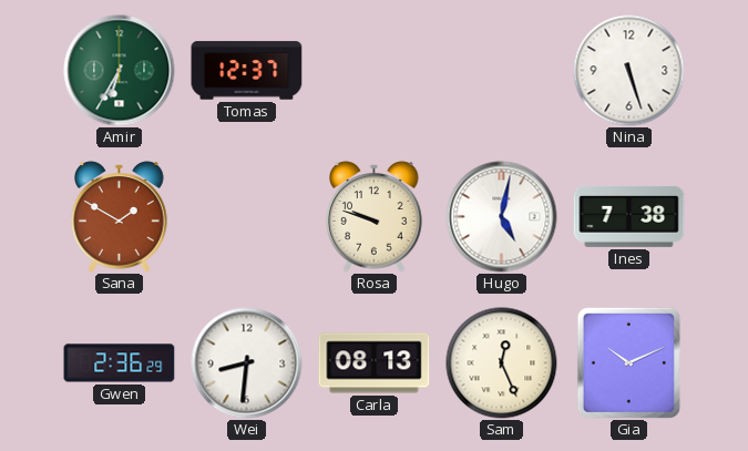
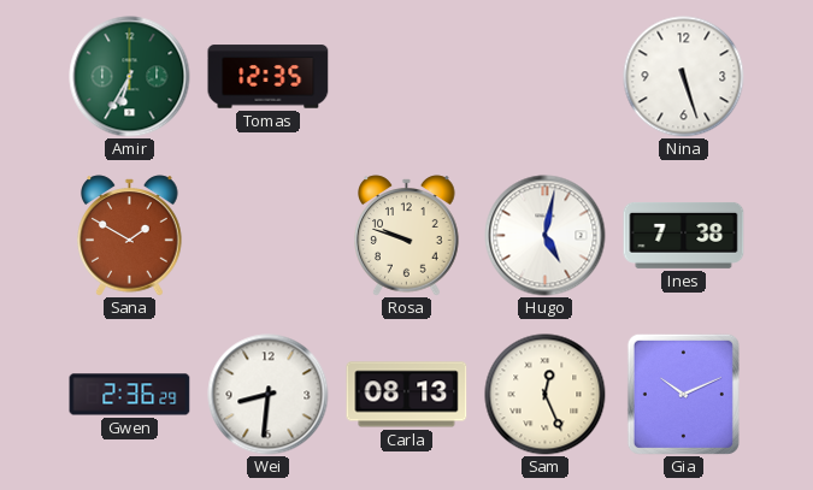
Tomas: 12:37 -> 12:35
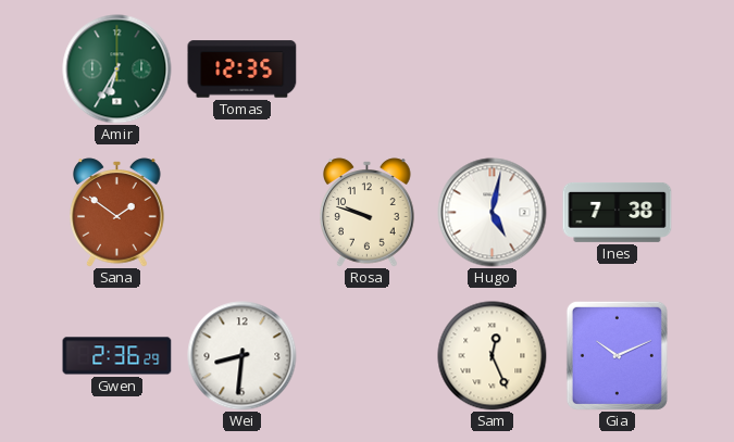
Nina: 5:27 -> none
Sana: 1:50 -> 1:51
Carla: 08:13 -> none
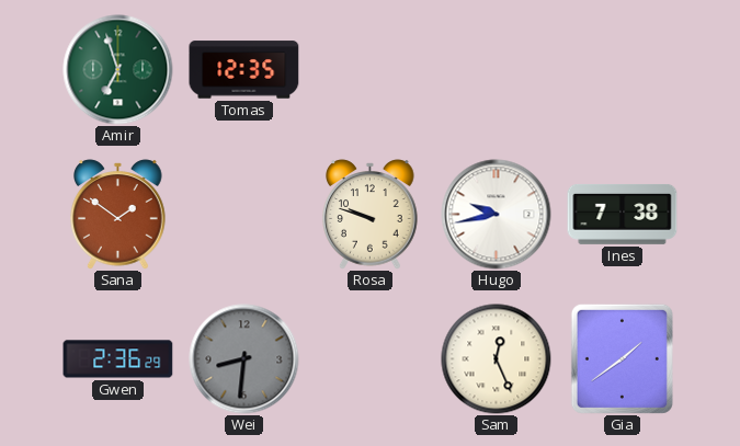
Amir: 6:35 -> 6:57
Hugo: 5:02 -> 9:43
Wei dial: white -> grey
Gia: 10:11 -> 1:39
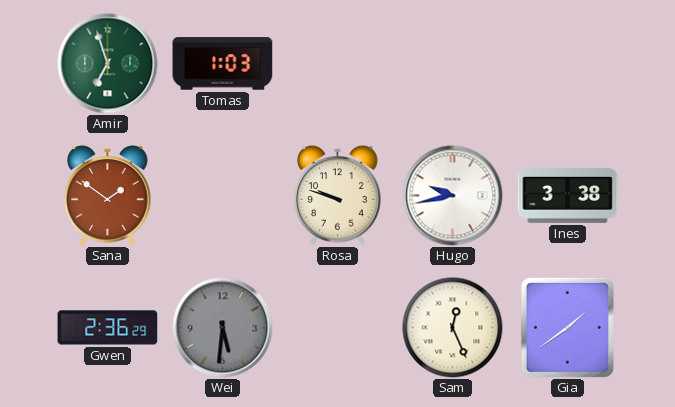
Tomas: 12:35 -> 1:03
Ines: 7:38 -> 3:38
Wei: 8:31 -> 5:31
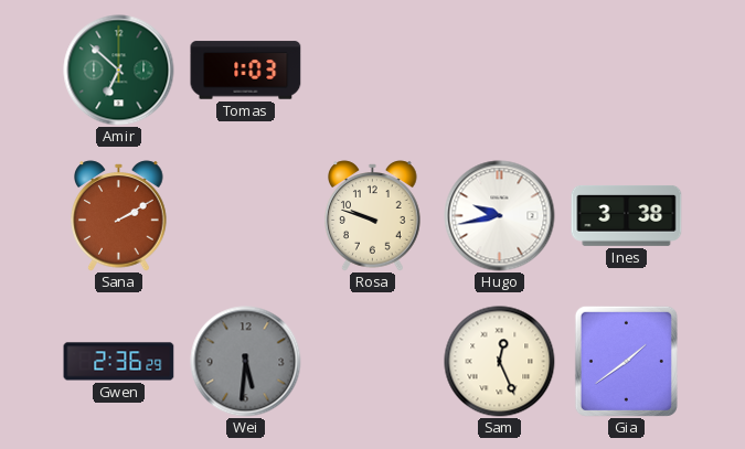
Amir: 6:57 -> 6:52
Sana: 1:51 -> 2:10
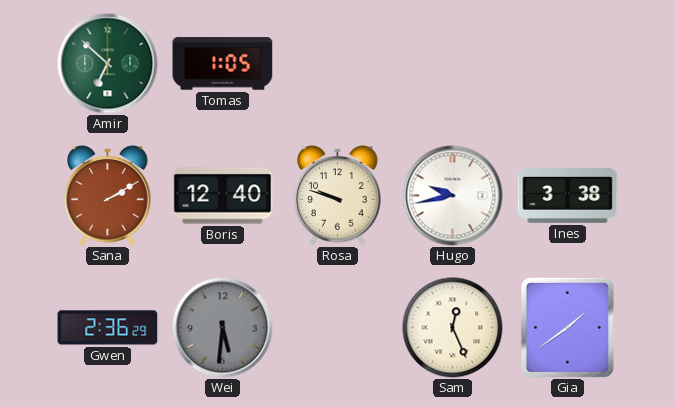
Tomas: 1:03 -> 1:05
Boris: none -> 12:40
